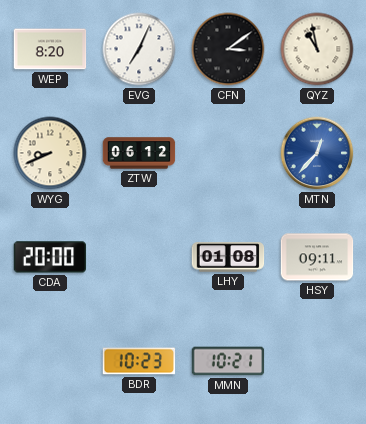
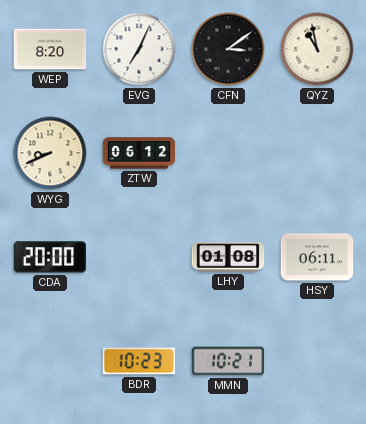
MTN: 12:37 -> none
HSY: 09:11 -> 06:11
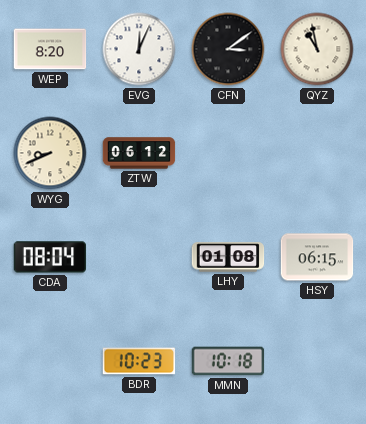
EVG: 7:04 -> 12:04
CDA: 20:00 -> 08:04
HSY: 06:11 -> 06:15
MMN: 10:21 -> 10:18
